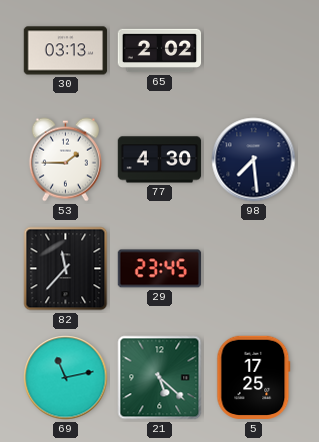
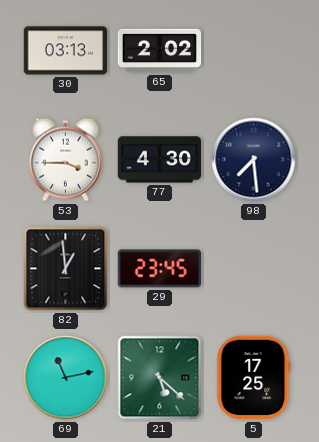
53: 1:45 -> 3:45
82: 11:37 -> 12:59
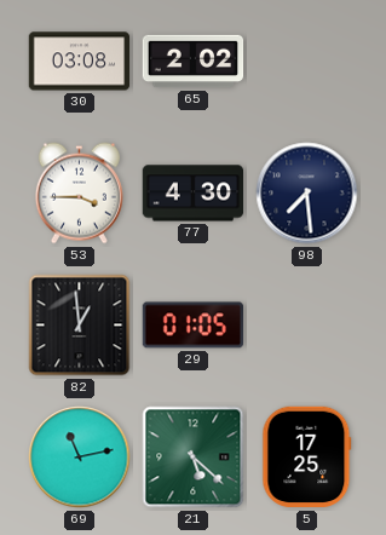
30: 03:13 -> 03:08
29: 23:45 -> 01:05
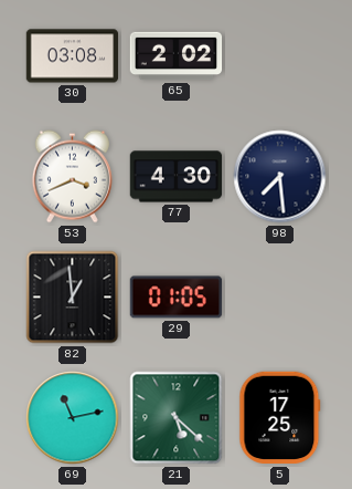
53: 3:45 -> 3:41
